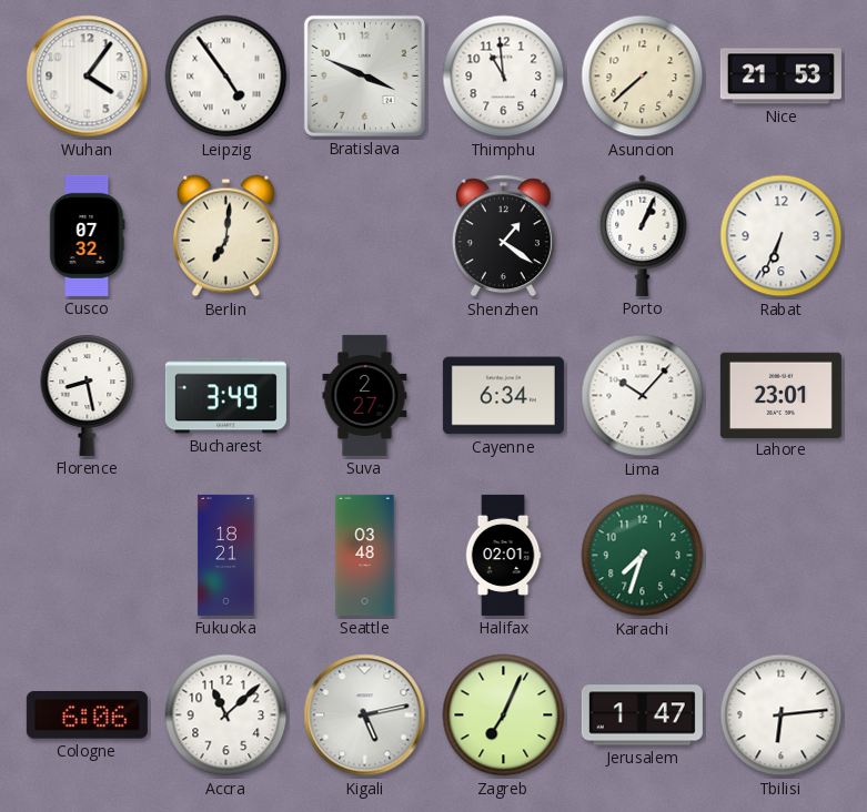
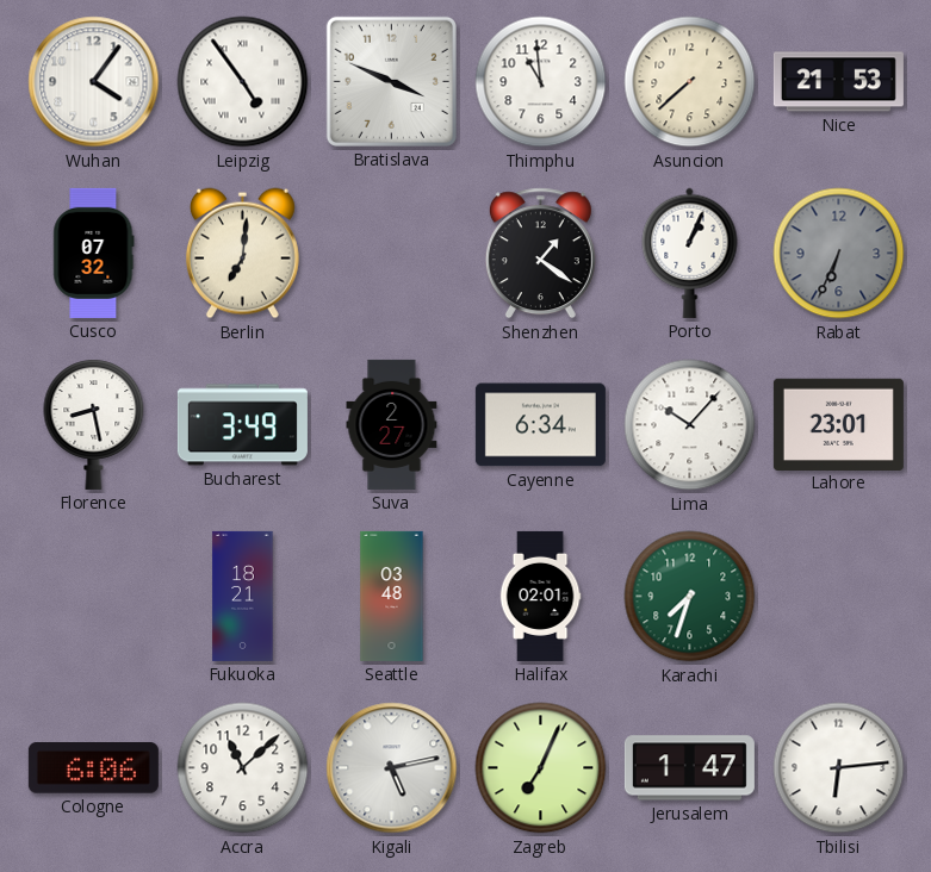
Rabat dial: white -> grey
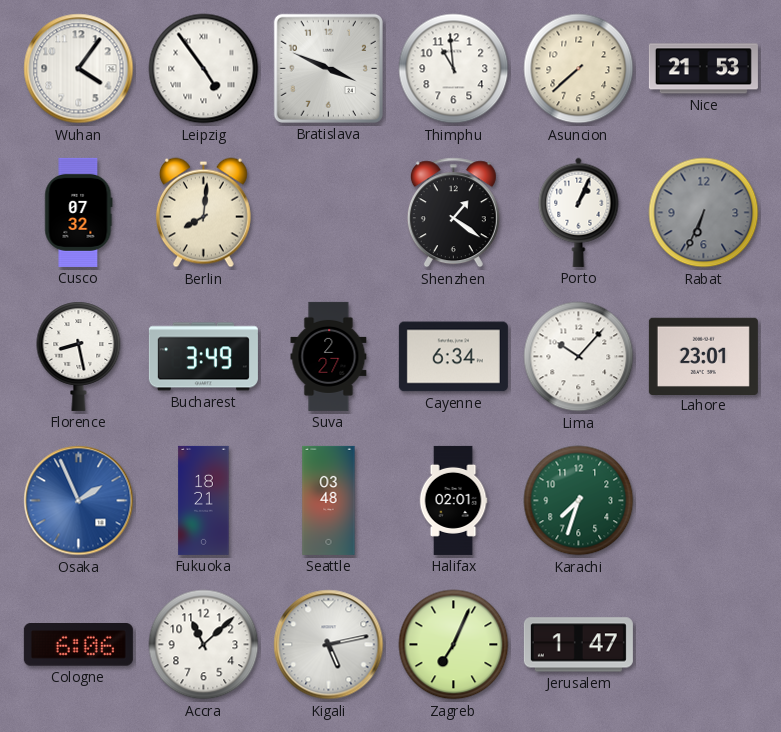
Berlin: 7:01 -> 8:01
Osaka: none -> 1:56
Tbilisi: 6:14 -> none
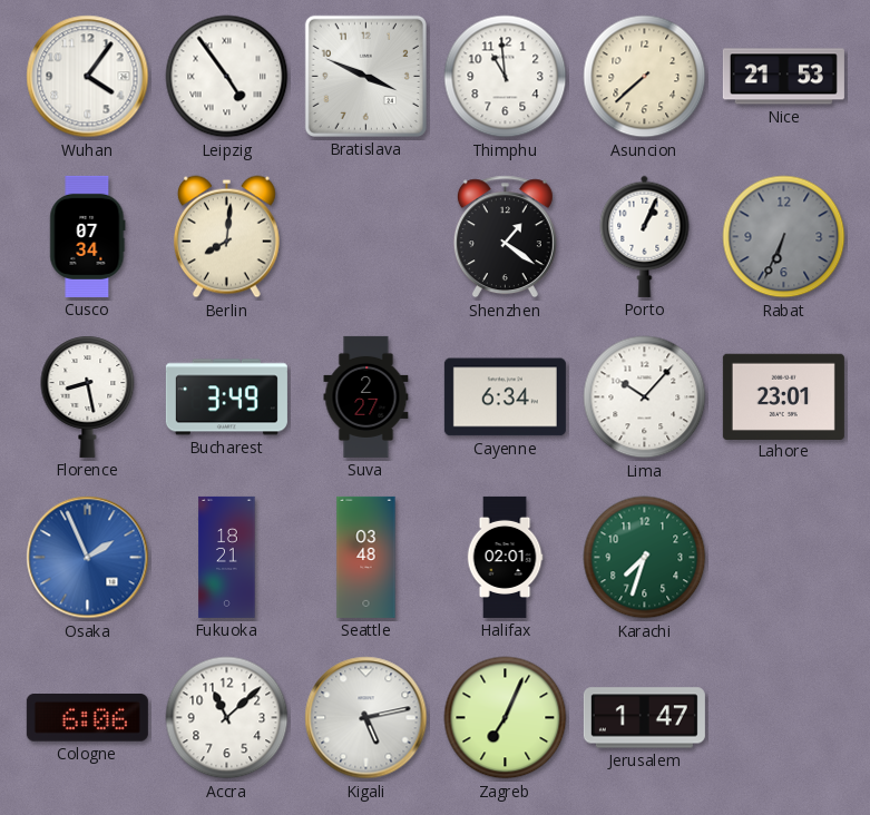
Cusco: 07:32 -> 07:34
